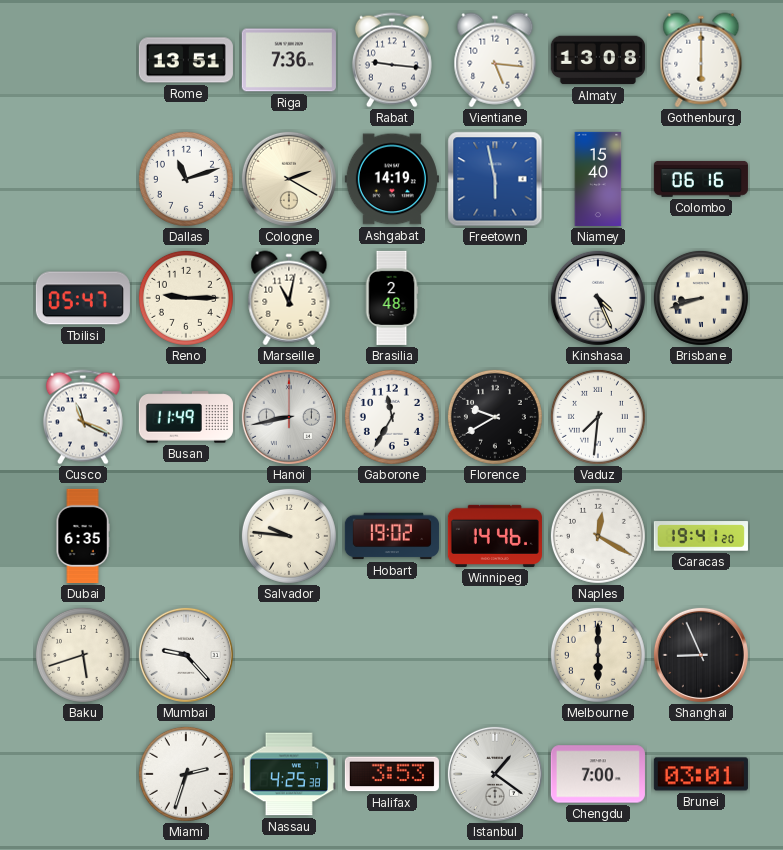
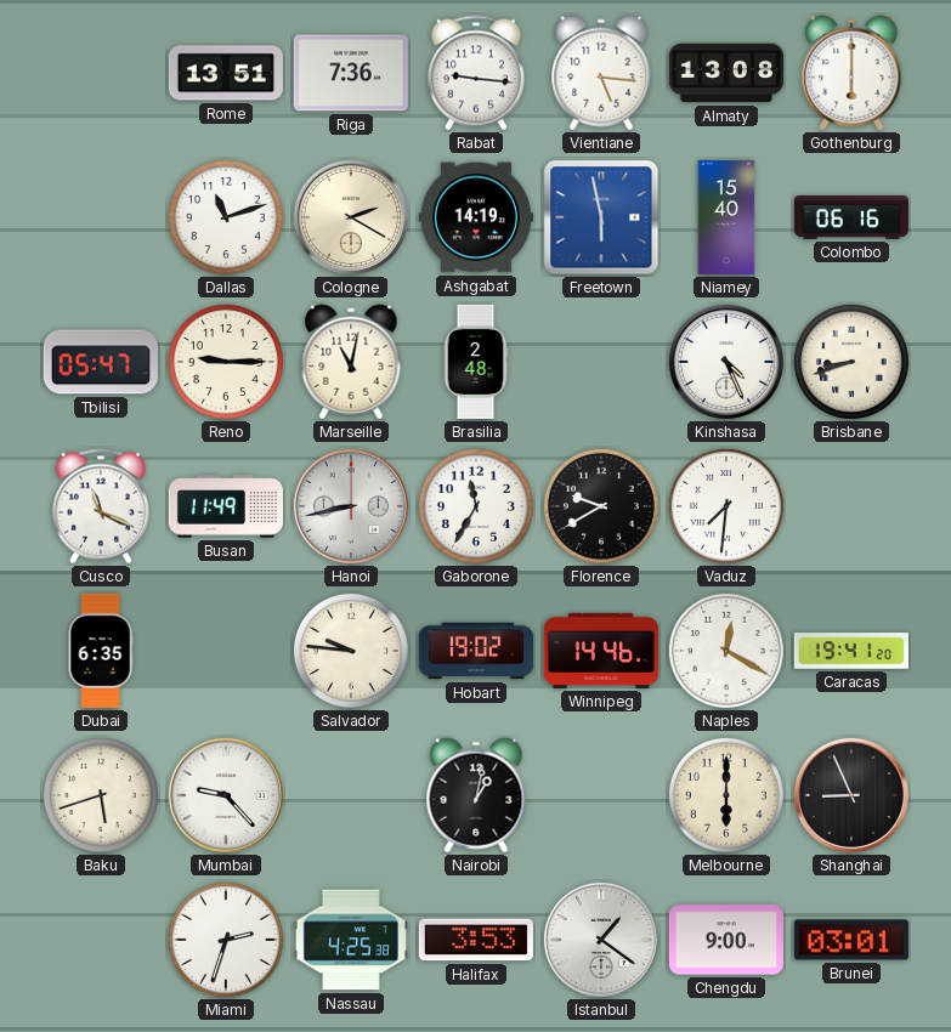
Nairobi: none -> 1:02
Chengdu: 7:00 -> 9:00
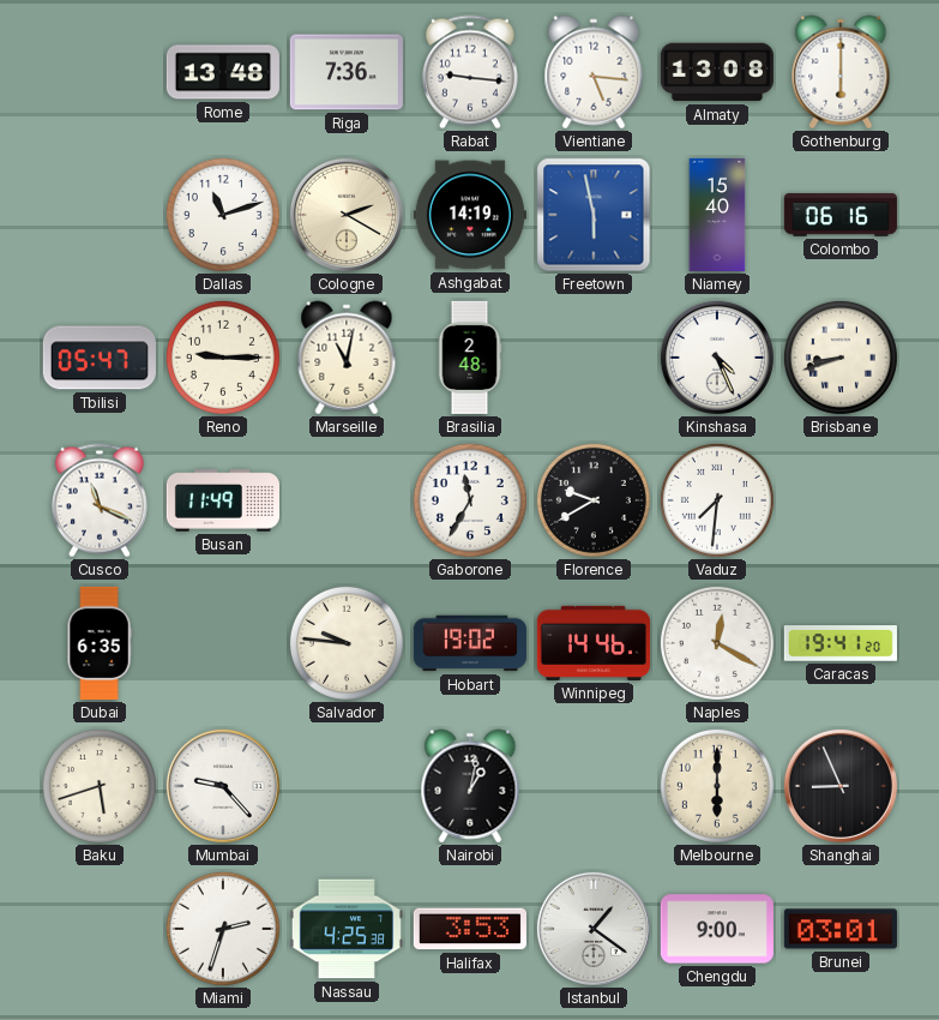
Rome: 13:51 -> 13:48
Hanoi: 8:43 -> none
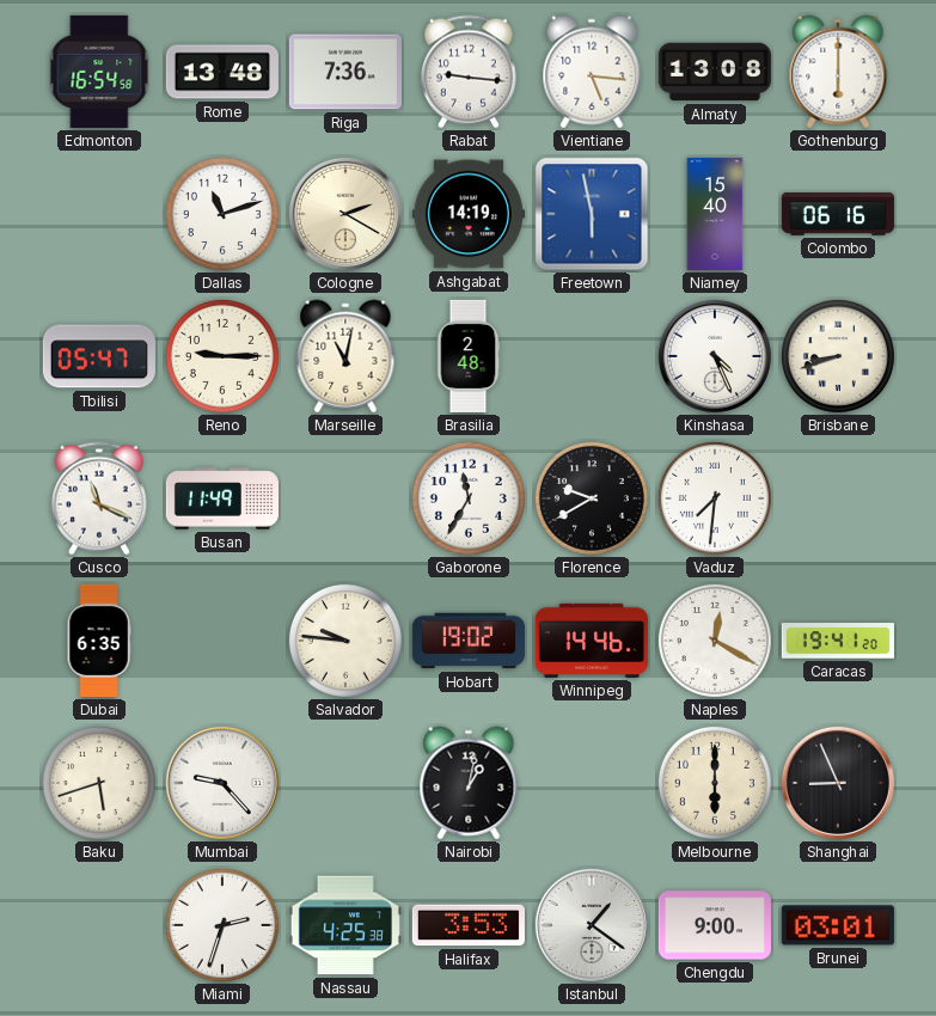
Edmonton: none -> 16:54
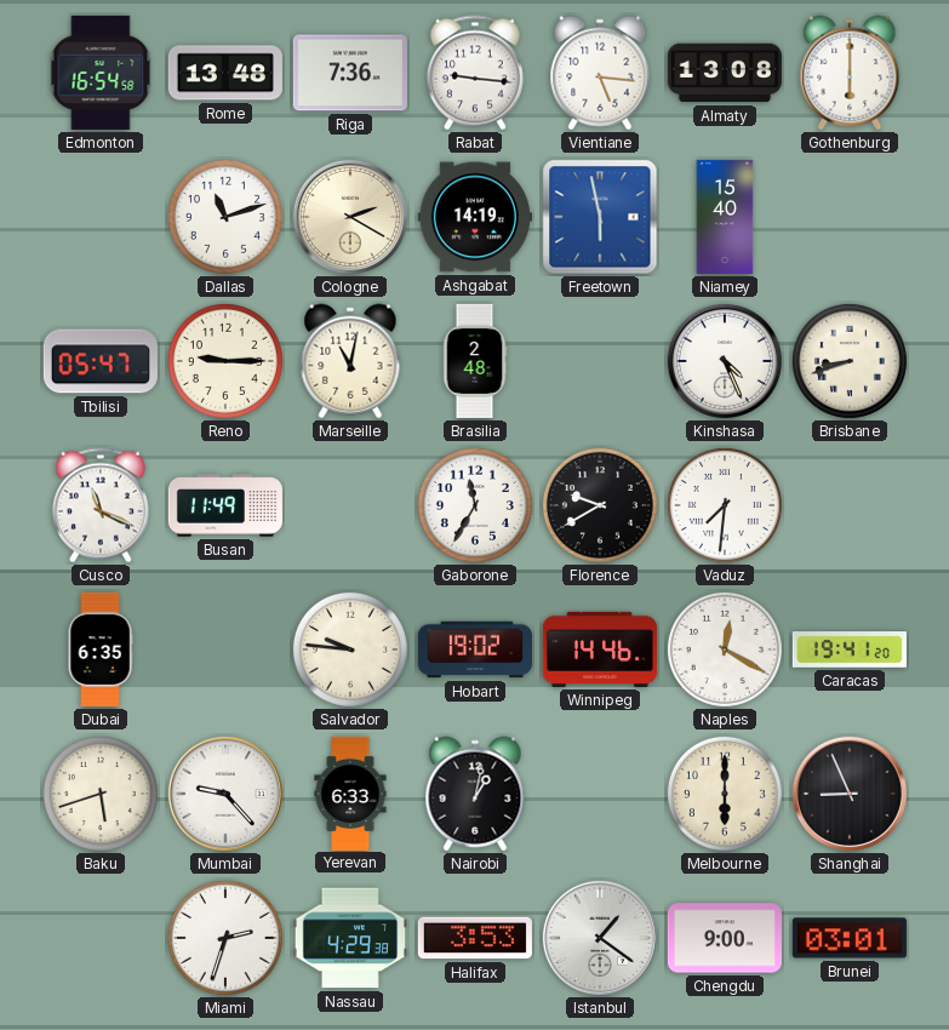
Colombo: 06:16 -> none
Yerevan: none -> 6:33
Nassau: 4:25 -> 4:29
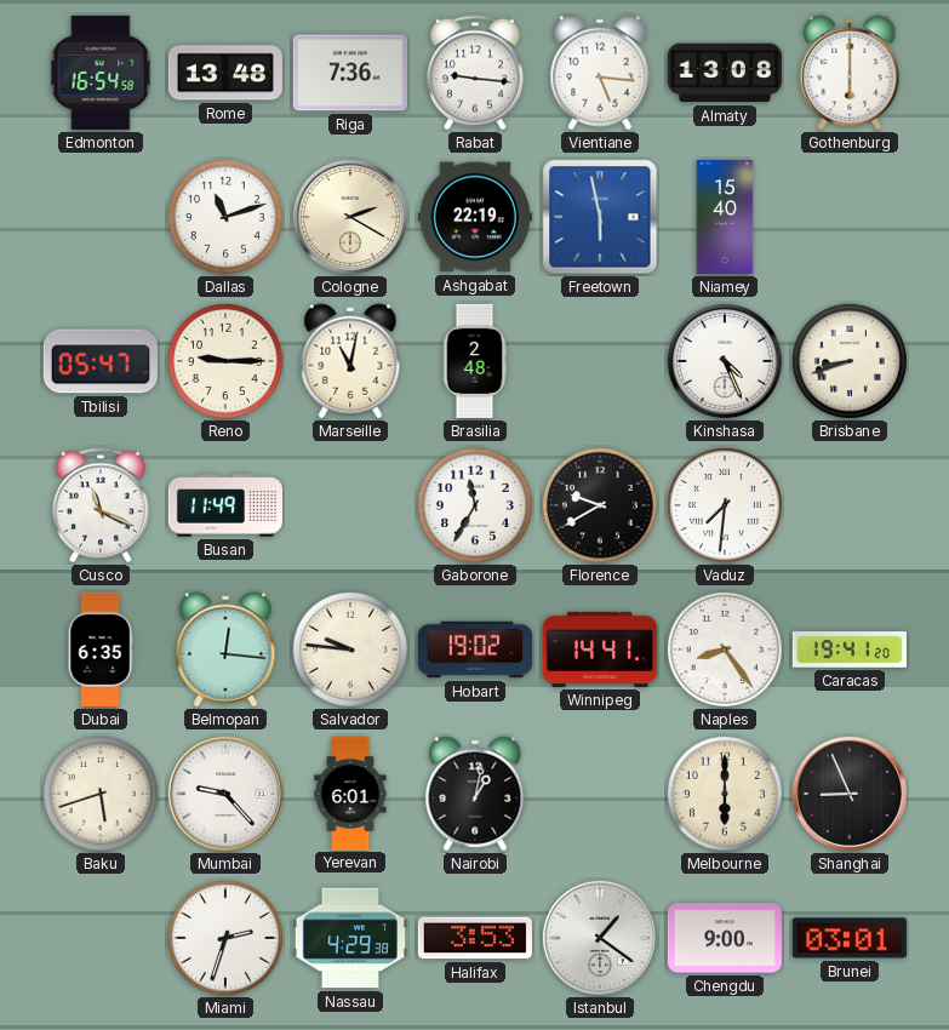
Ashgabat: 14:19 -> 22:19
Belmopan: none -> 12:16
Winnipeg: 14:46 -> 14:41
Naples: 12:20 -> 8:24
Yerevan: 6:33 -> 6:01
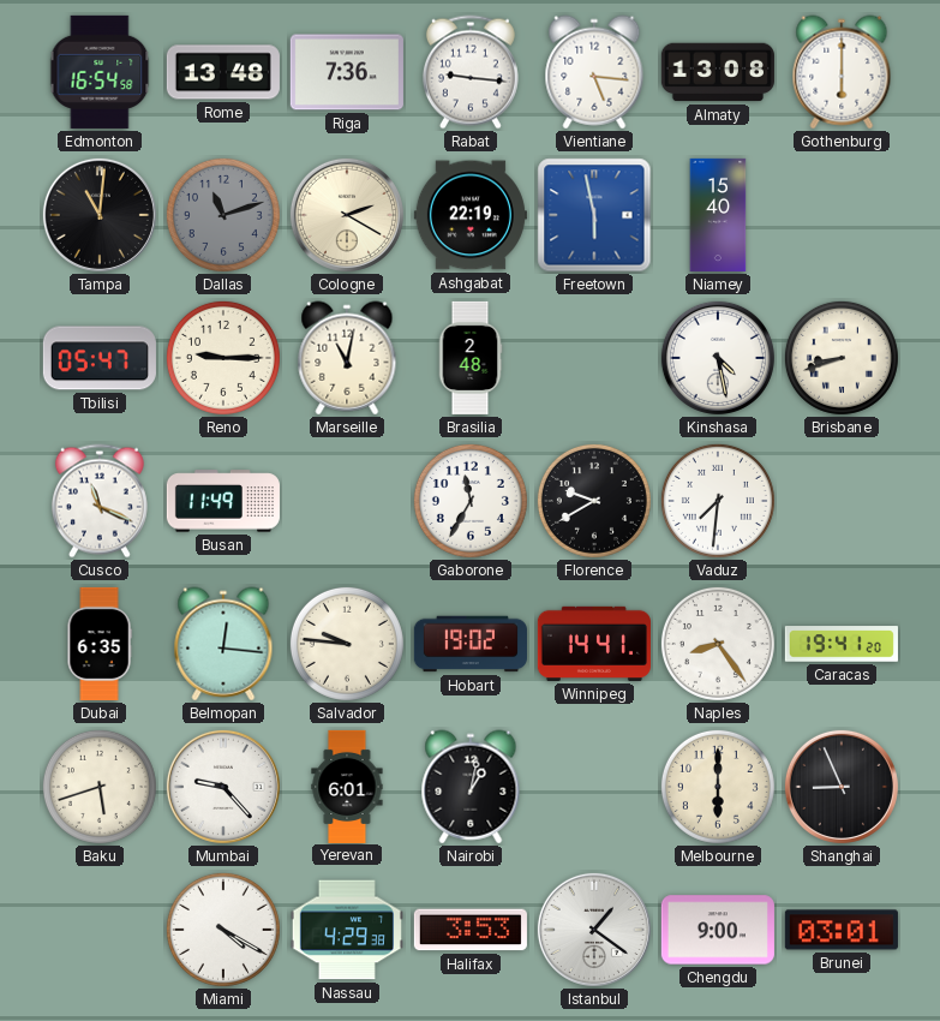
Tampa: none -> 11:01
Dallas dial: white -> grey
Kinshasa: 4:26 -> 4:28
Miami: 2:33 -> 4:20
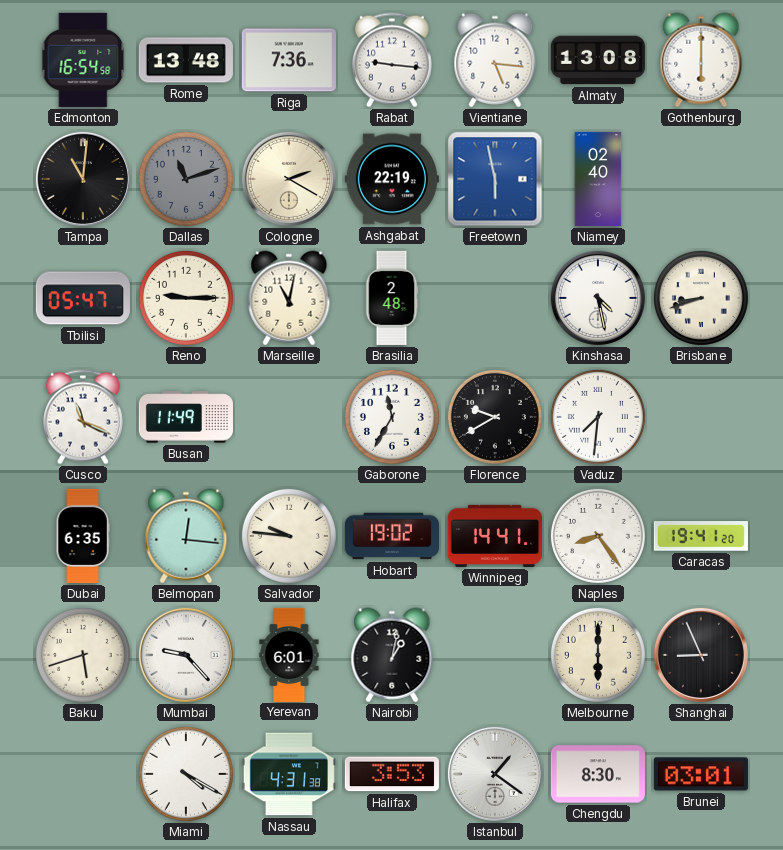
Niamey: 15:40 -> 02:40
Nassau: 4:29 -> 4:31
Chengdu: 9:00 -> 8:30
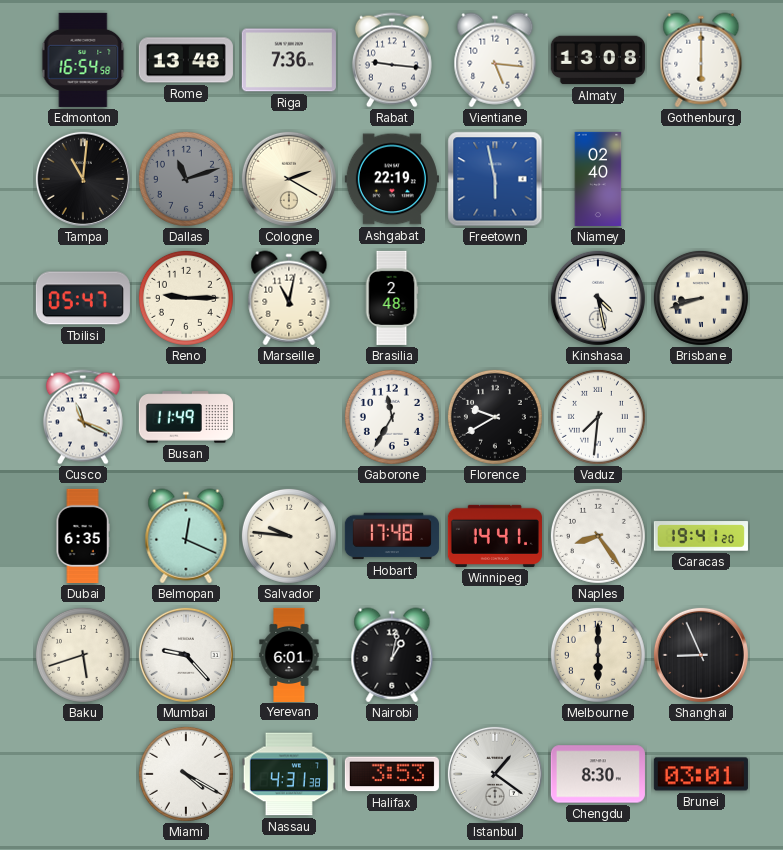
Belmopan: 12:16 -> 12:19
Hobart: 19:02 -> 17:48
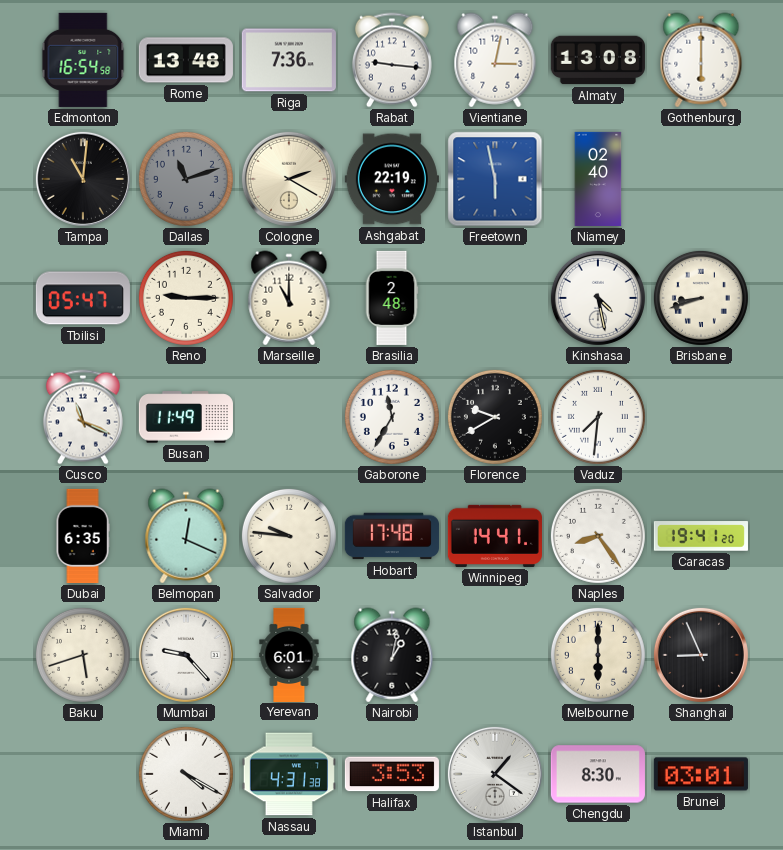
Vientiane: 5:16 -> 3:02
Marseille: 11:02 -> 11:00
